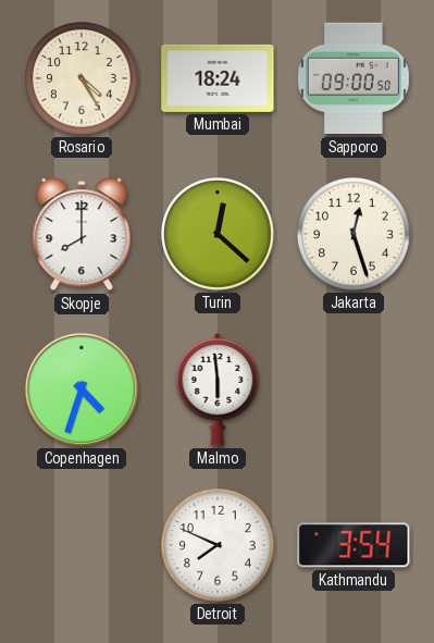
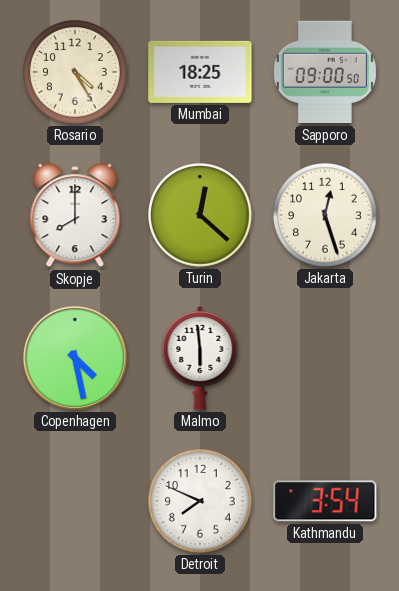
Mumbai: 18:24 -> 18:25
Copenhagen: 4:33 -> 4:28
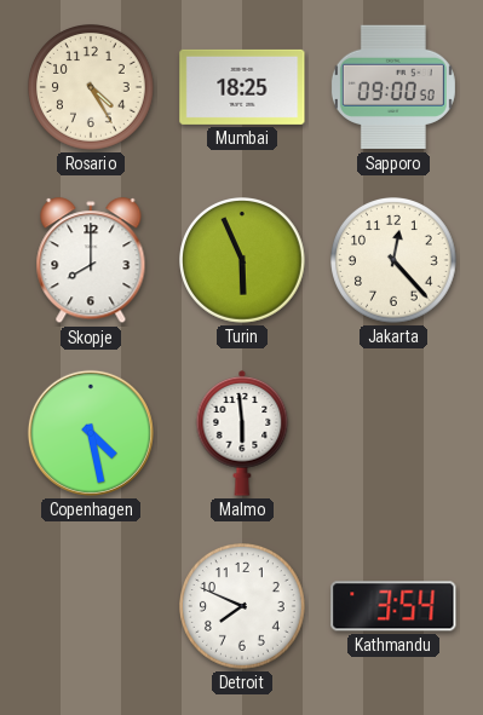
Turin: 12:22 -> 5:56
Jakarta: 12:27 -> 12:23
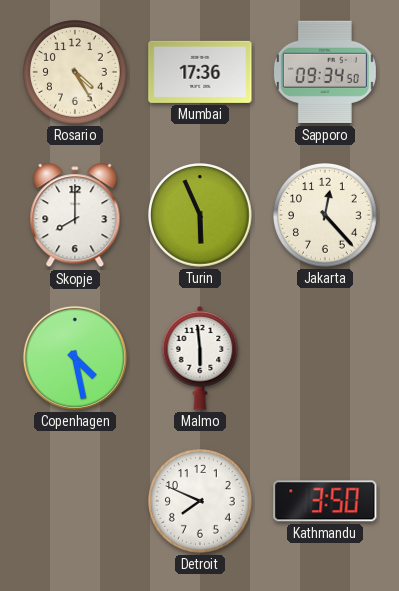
Mumbai: 18:25 -> 17:36
Sapporo: 09:00 -> 09:34
Kathmandu: 3:54 -> 3:50
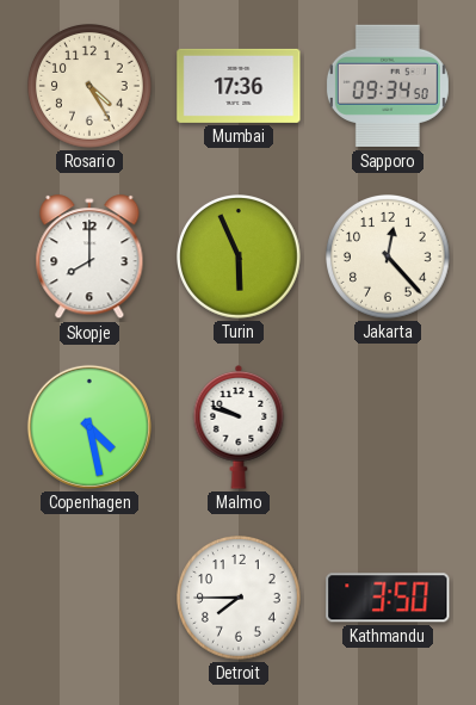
Malmo: 5:59 -> 9:48
Detroit: 7:49 -> 7:45
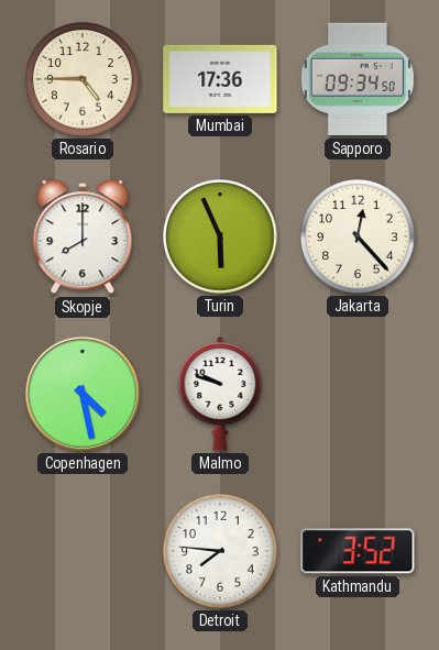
Rosario: 4:25 -> 4:45
Detroit: 7:45 -> 7:46
Kathmandu: 3:50 -> 3:52
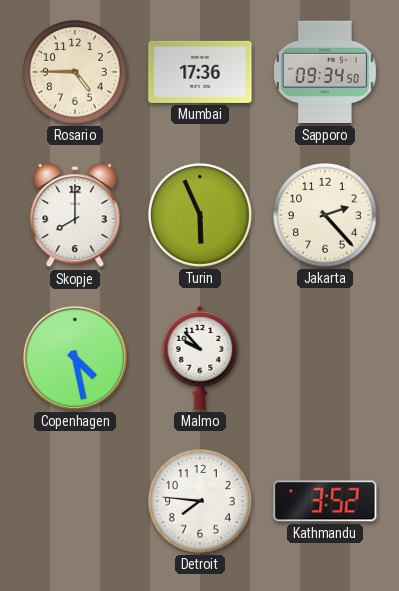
Jakarta: 12:23 -> 2:23
Malmo: 9:48 -> 9:53
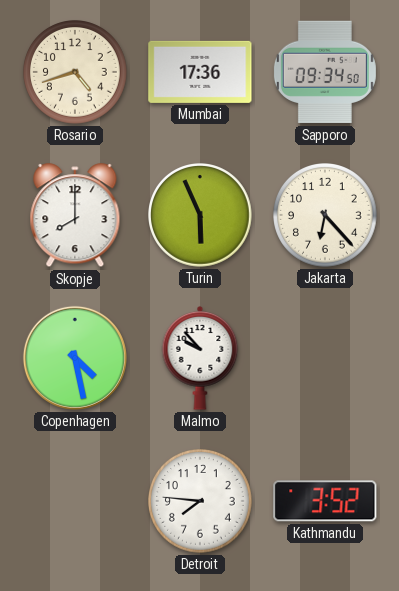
Rosario: 4:45 -> 4:42
Jakarta: 2:23 -> 6:23
